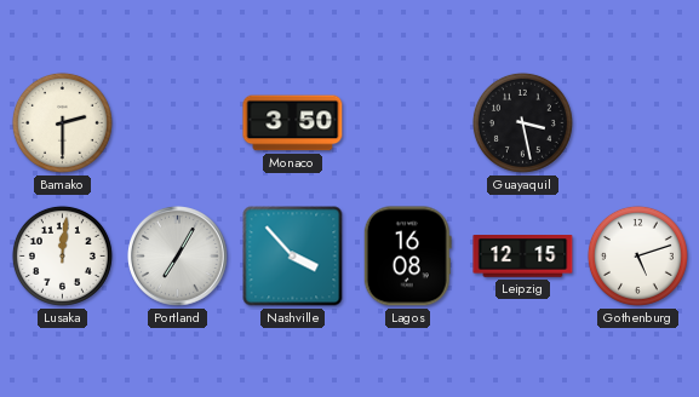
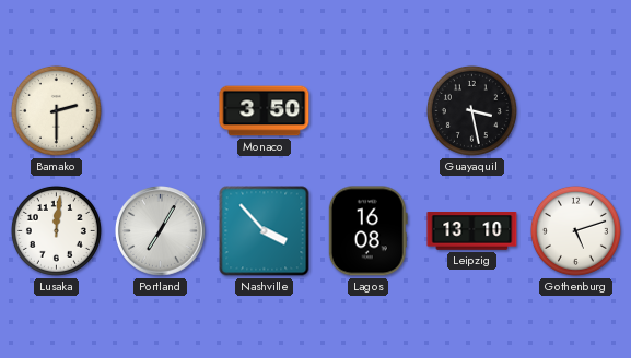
Leipzig: 12:15 -> 13:10
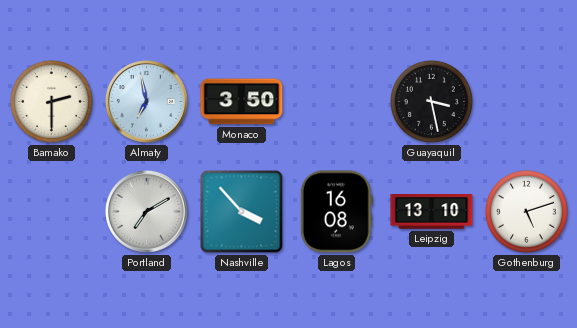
Almaty: none -> 6:58
Lusaka: 12:01 -> none
Portland: 7:05 -> 7:10
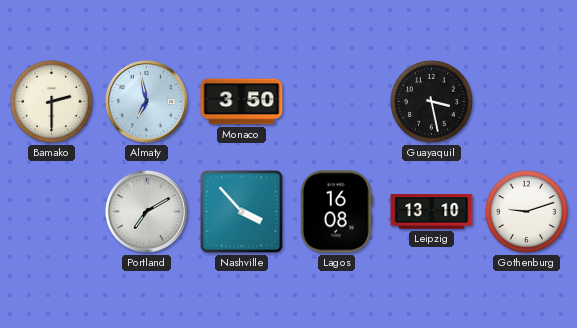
Gothenburg: 5:12 -> 9:12
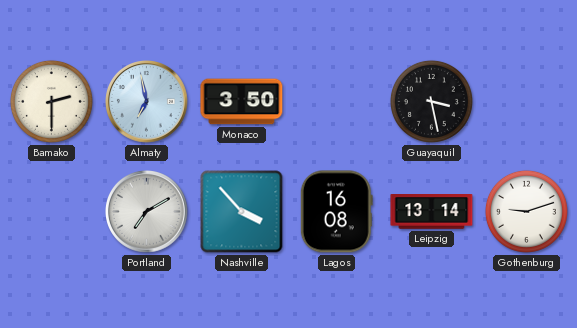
Leipzig: 13:10 -> 13:14
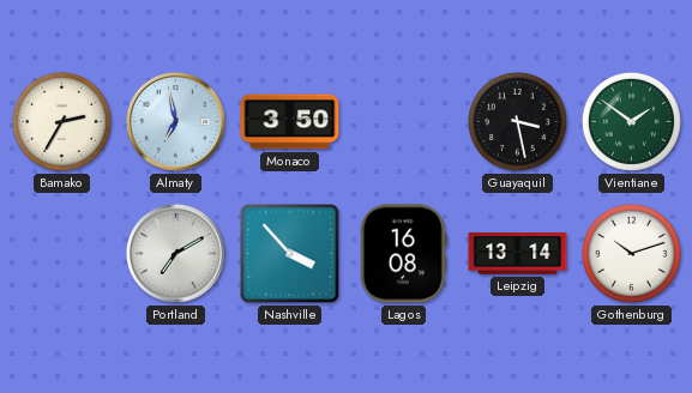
Bamako: 2:30 -> 2:35
Vientiane: none -> 1:51
Gothenburg: 9:12 -> 10:12
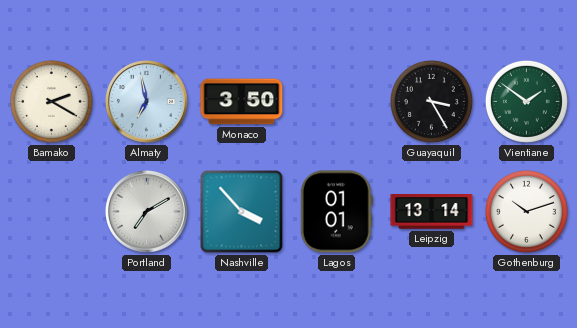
Bamako: 2:35 -> 2:20
Guayaquil: 3:28 -> 3:25
Lagos: 16:08 -> 01:01
